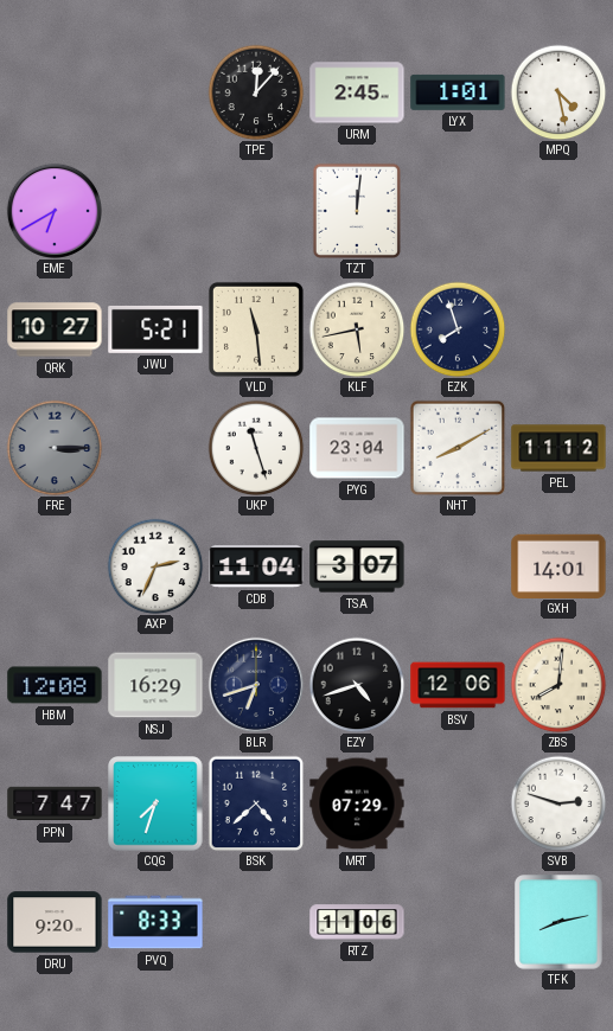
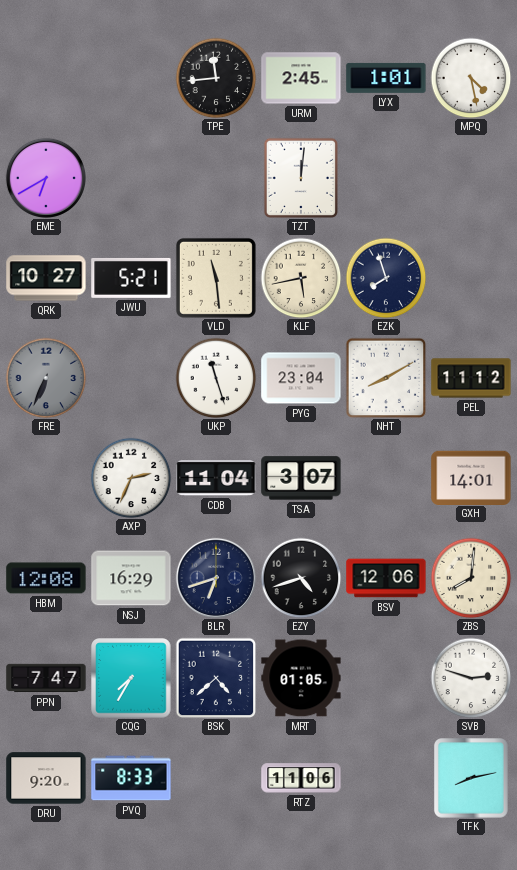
TPE: 12:07 -> 11:44
FRE: 3:15 -> 6:34
CQG: 7:33 -> 7:35
MRT: 07:29 -> 01:05
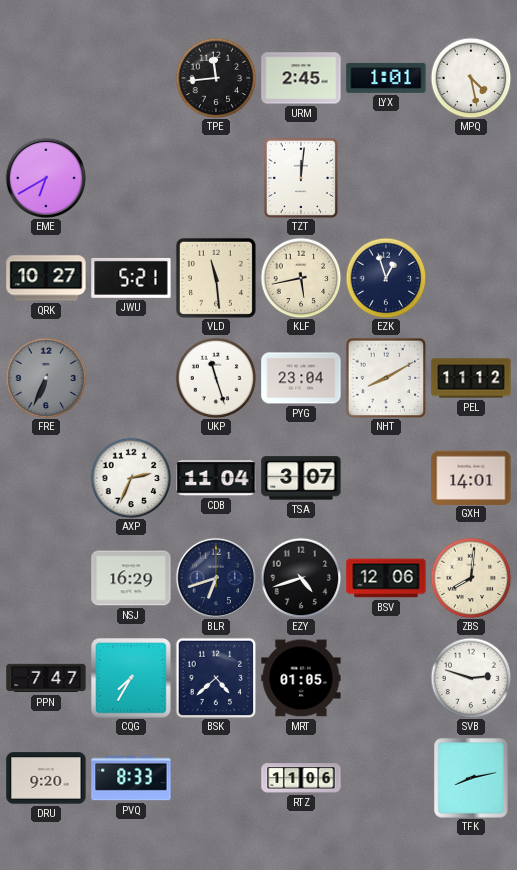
EZK: 7:57 -> 12:57
HBM: 12:08 -> none
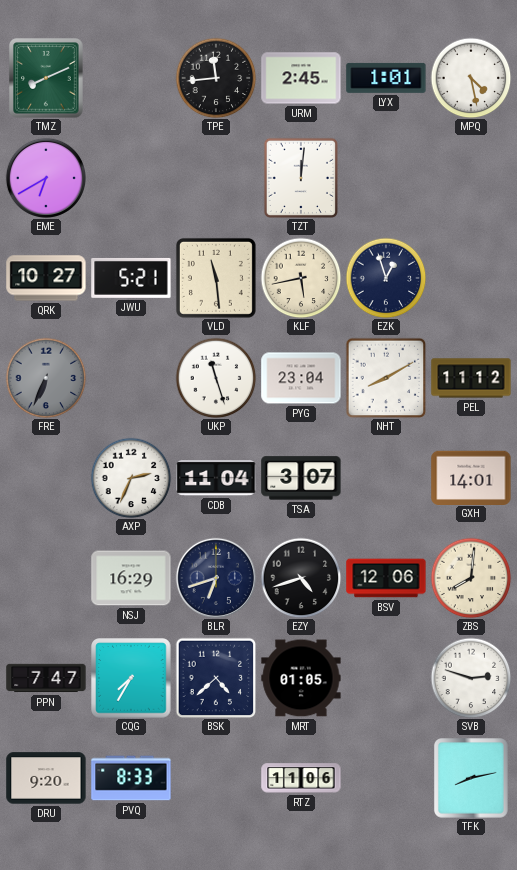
TMZ: none -> 8:11
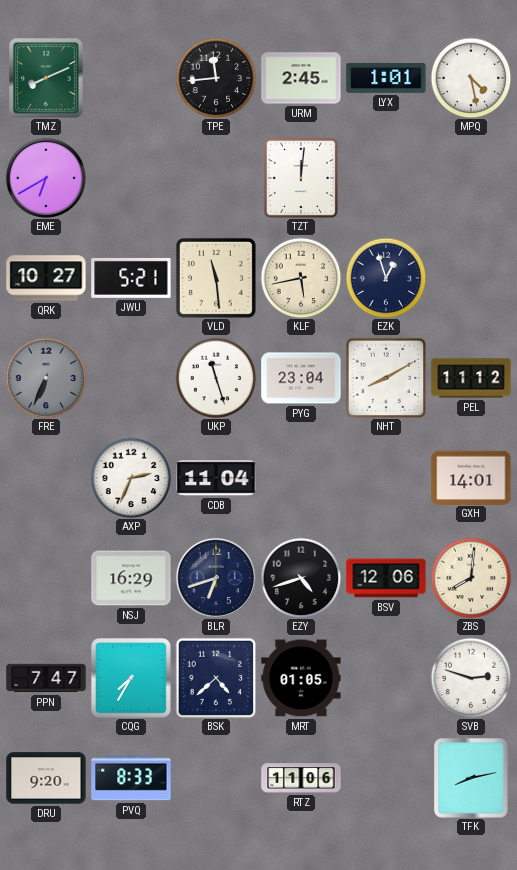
TSA: 3:07 -> none
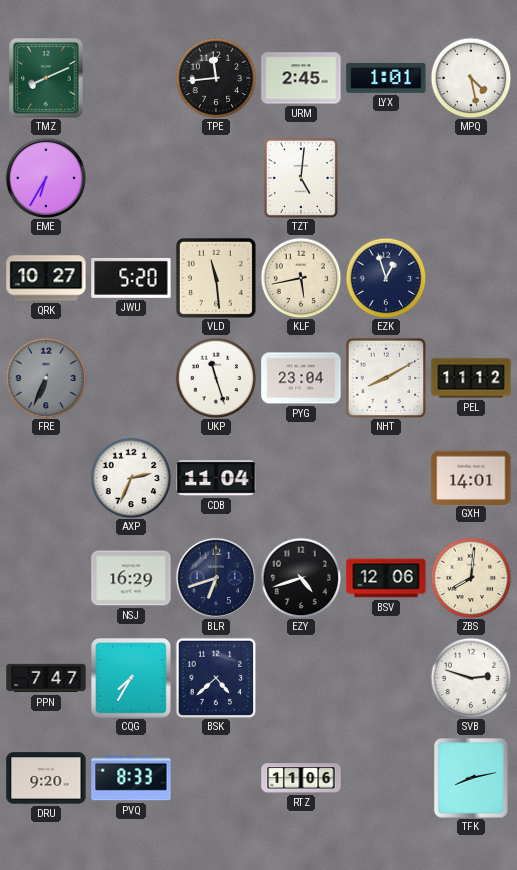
EME: 6:40 -> 6:35
TZT: 12:01 -> 5:01
JWU: 5:21 -> 5:20
MRT: 01:05 -> none
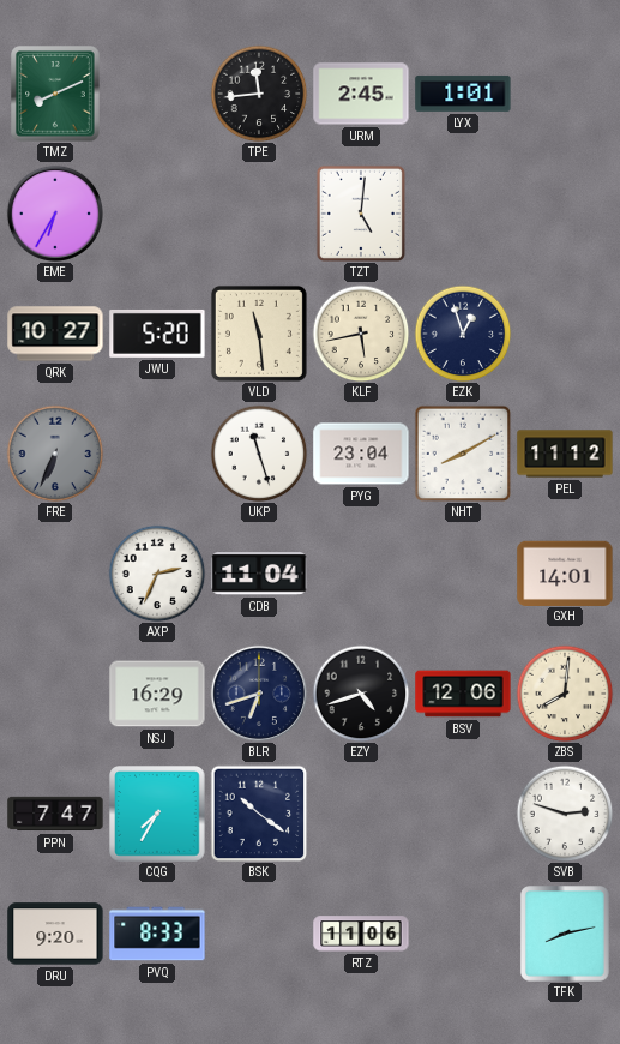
MPQ: 4:28 -> none
BSK: 4:38 -> 10:21
